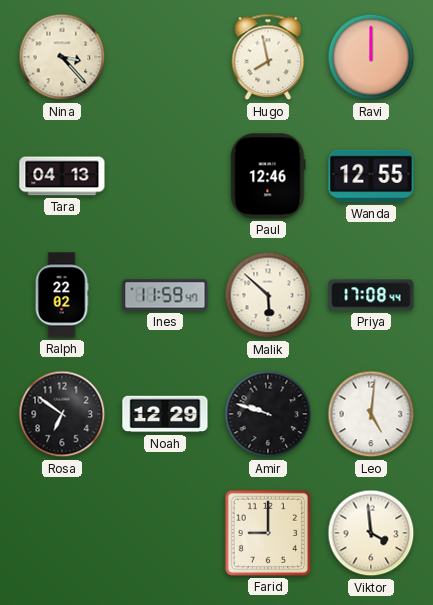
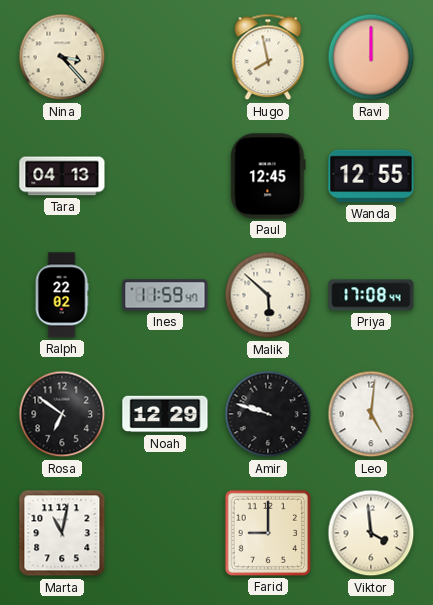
Paul: 12:46 -> 12:45
Marta: none -> 11:02
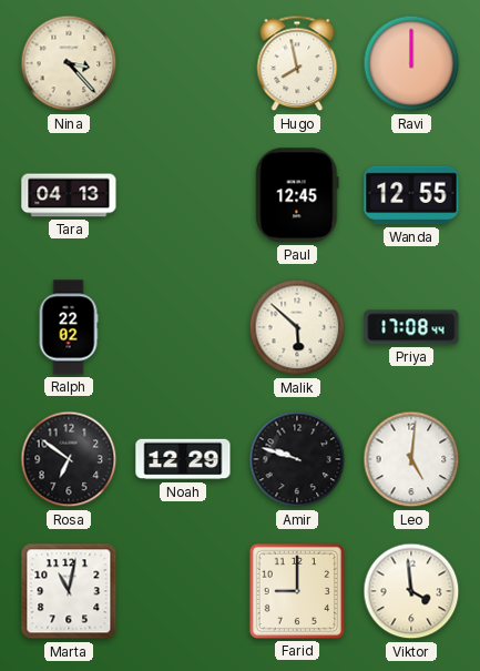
Ines: 11:59 -> none
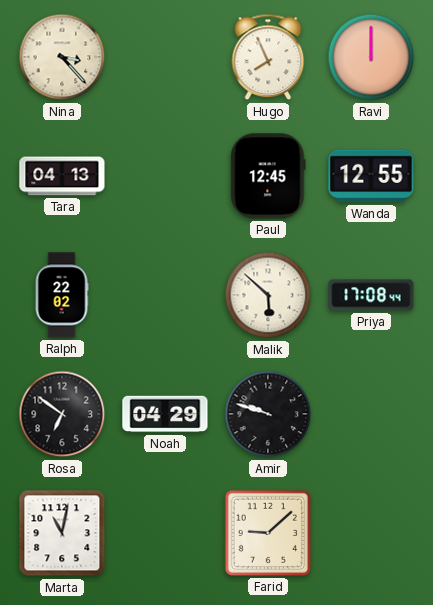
Hugo: 7:58 -> 7:56
Noah: 12:29 -> 04:29
Leo: 5:01 -> none
Farid: 9:00 -> 9:08
Viktor: 3:59 -> none
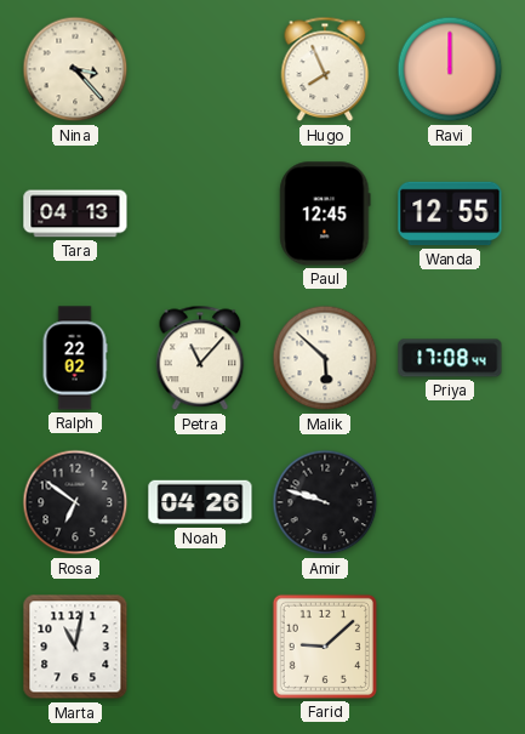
Petra: none -> 11:07
Noah: 04:29 -> 04:26
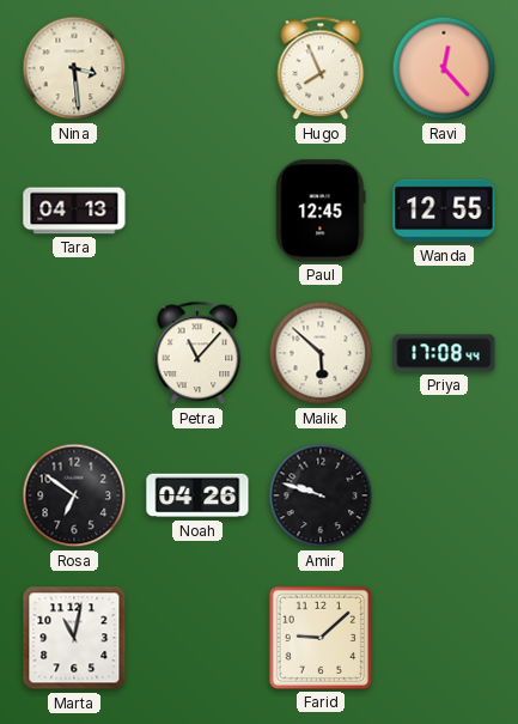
Nina: 3:23 -> 3:29
Ravi: 12:00 -> 12:23
Ralph: 22:02 -> none
